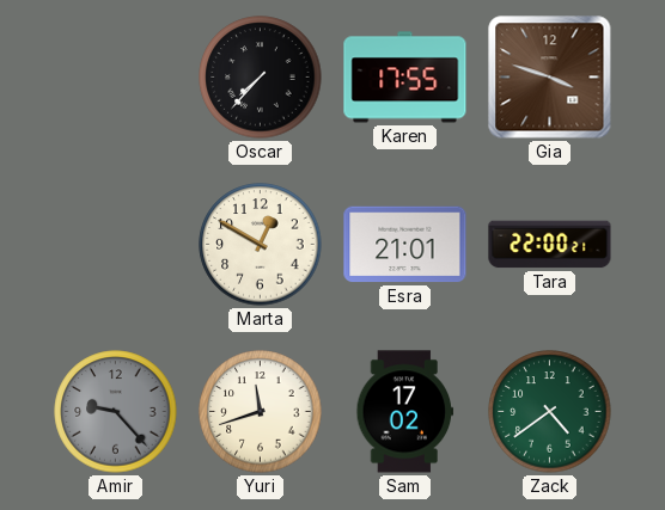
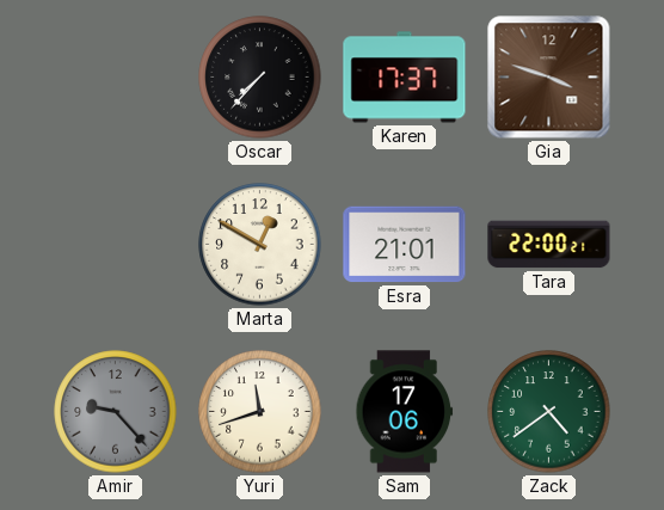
Karen: 17:55 -> 17:37
Sam: 17:02 -> 17:06
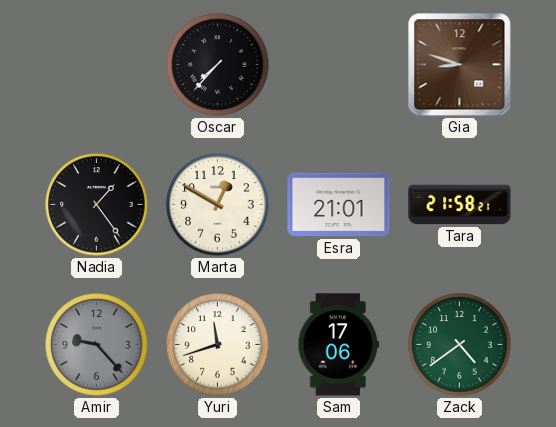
Karen: 17:37 -> none
Gia: 3:48 -> 8:48
Nadia: none -> 1:24
Tara: 22:00 -> 21:58
